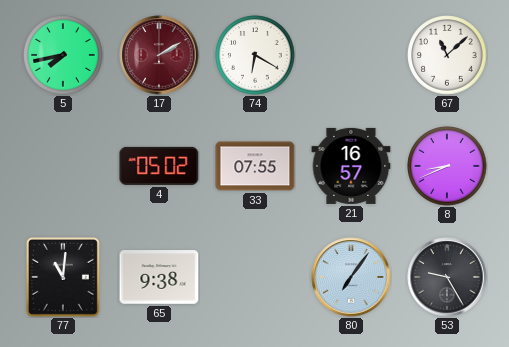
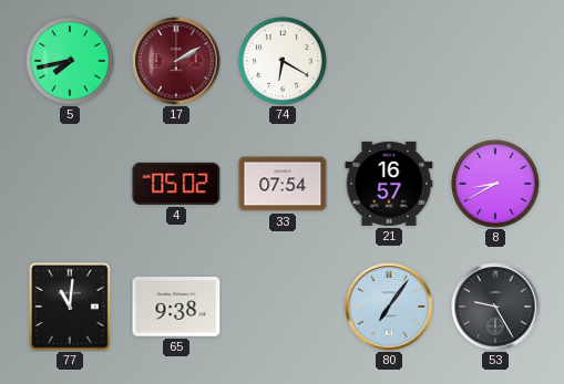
67: 11:08 -> none
33: 07:55 -> 07:54
8: 8:41 -> 8:40
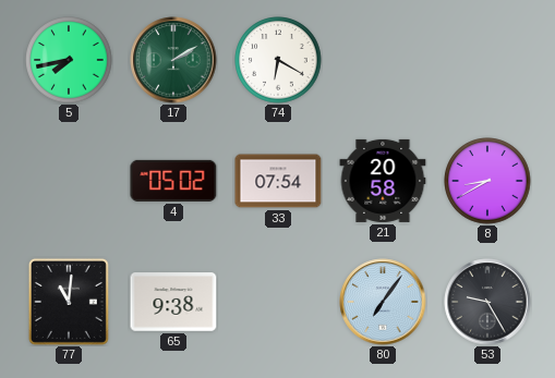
17 dial: burgundy -> green
21: 16:57 -> 20:58
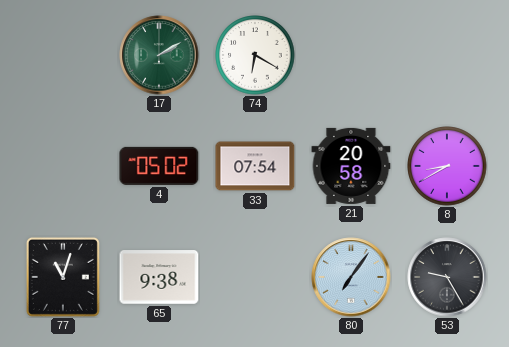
5: 7:43 -> none
77: 11:01 -> 11:03
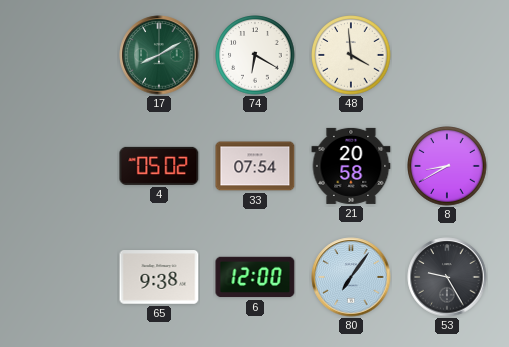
17: 2:10 -> 8:10
48: none -> 3:59
77: 11:03 -> none
6: none -> 12:00
